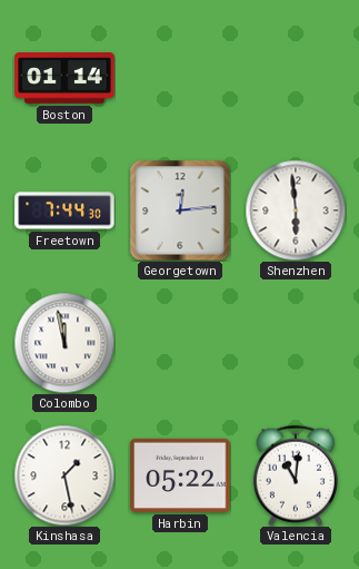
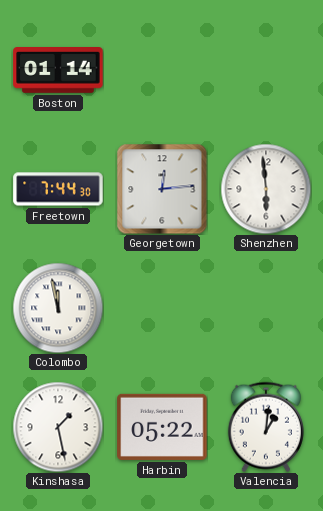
Valencia: 11:01 -> 1:01
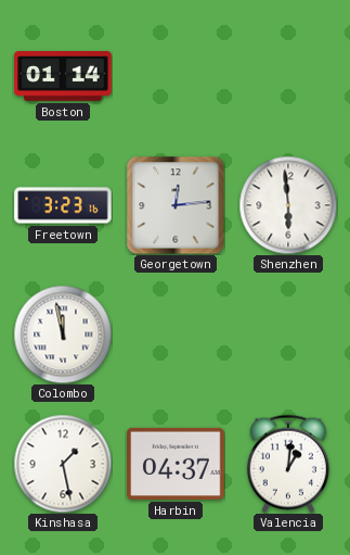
Freetown: 7:44 -> 3:23
Harbin: 05:22 -> 04:37
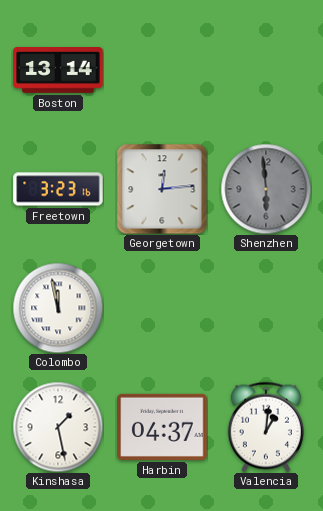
Boston: 01:14 -> 13:14
Shenzhen dial: white -> grey
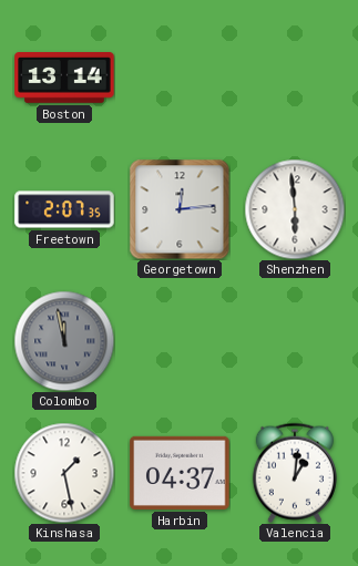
Freetown: 3:23 -> 2:07
Shenzhen dial: grey -> white
Colombo dial: white -> grey
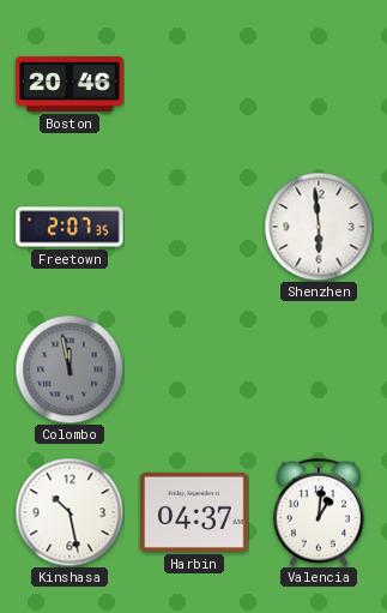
Boston: 13:14 -> 20:46
Georgetown: 12:14 -> none
Kinshasa: 1:28 -> 10:28
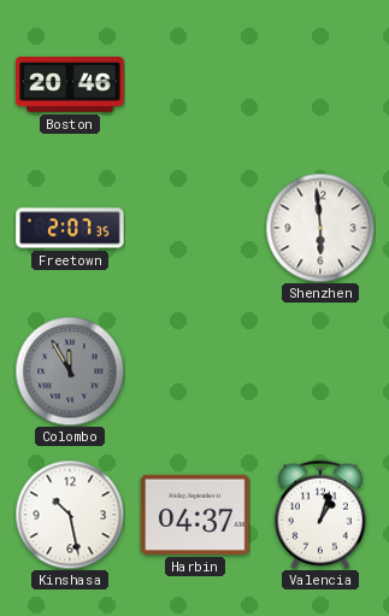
Colombo: 11:58 -> 11:55
Valencia: 1:01 -> 1:03
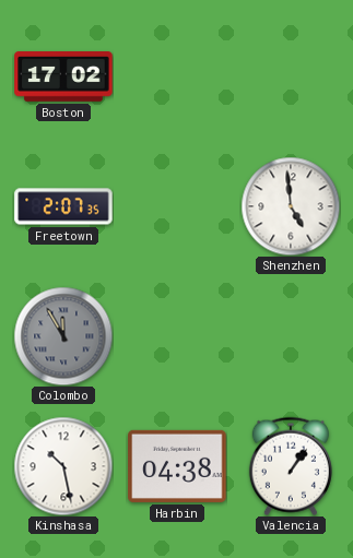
Boston: 20:46 -> 17:02
Shenzhen: 5:59 -> 4:59
Harbin: 04:37 -> 04:38
Valencia: 1:03 -> 1:06
